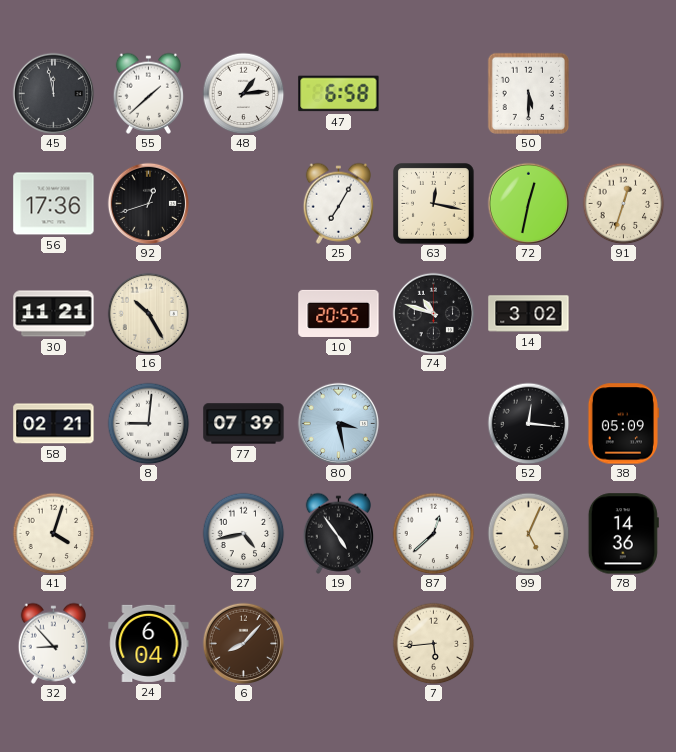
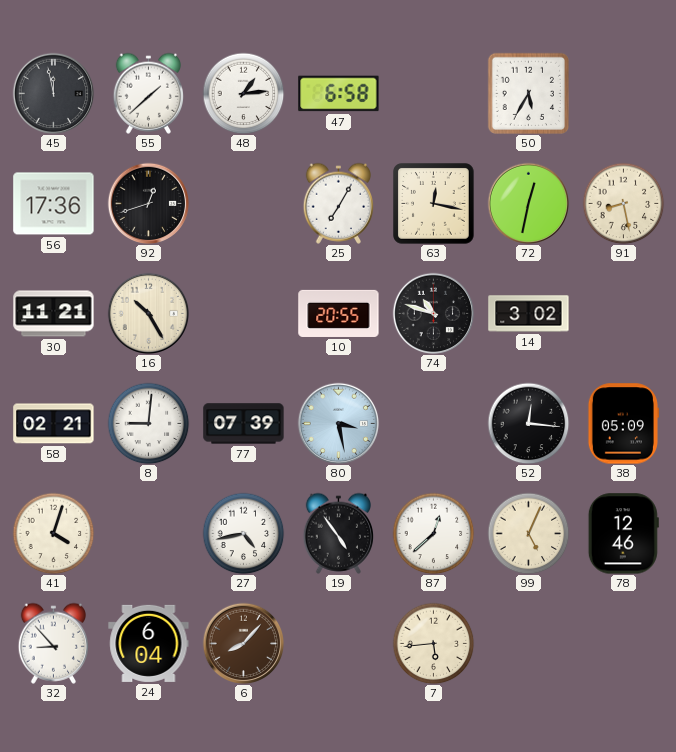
50: 5:30 -> 5:35
91: 12:33 -> 8:28
78: 14:36 -> 12:46
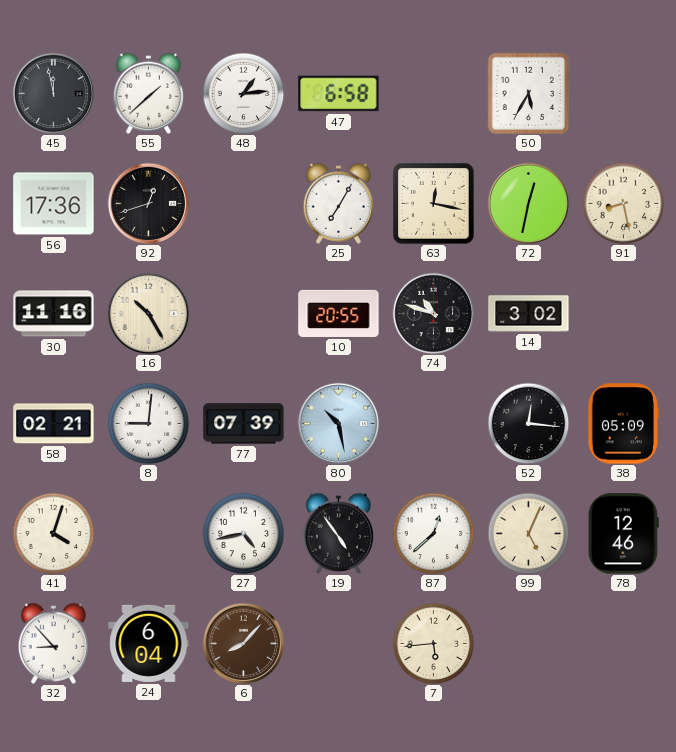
30: 11:21 -> 11:16
80: 3:28 -> 10:28
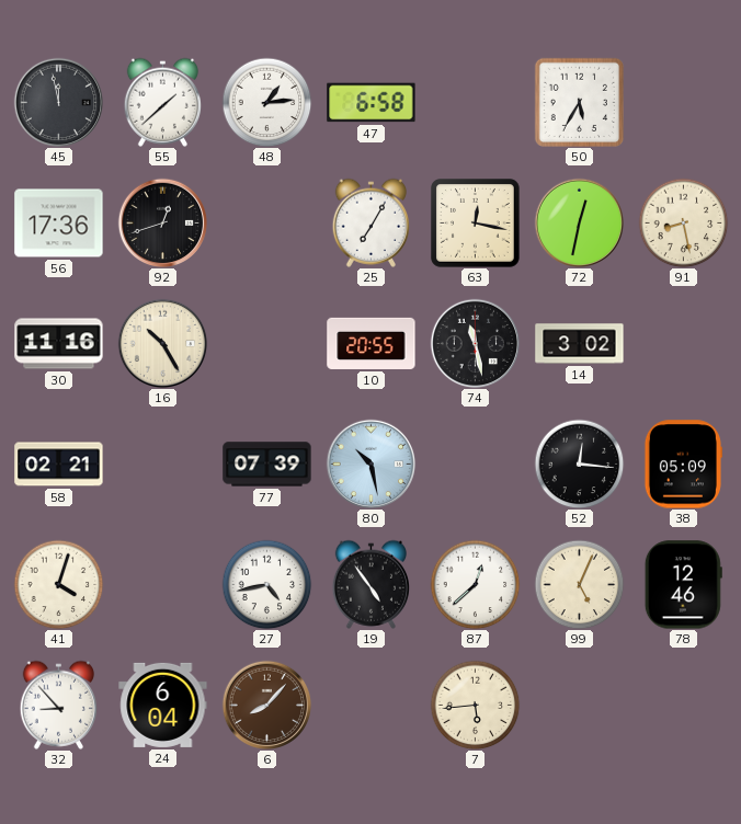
74: 10:48 -> 11:28
8: 9:01 -> none
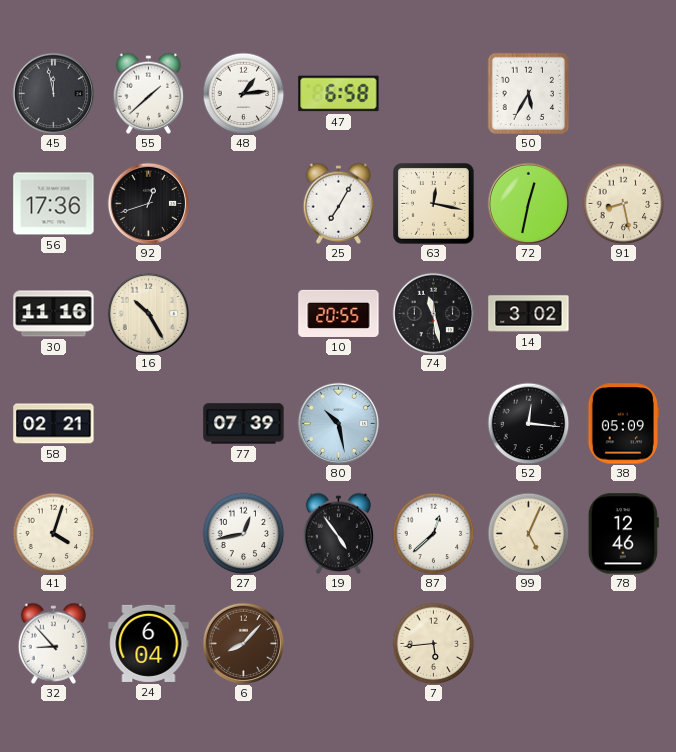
27: 4:43 -> 12:43
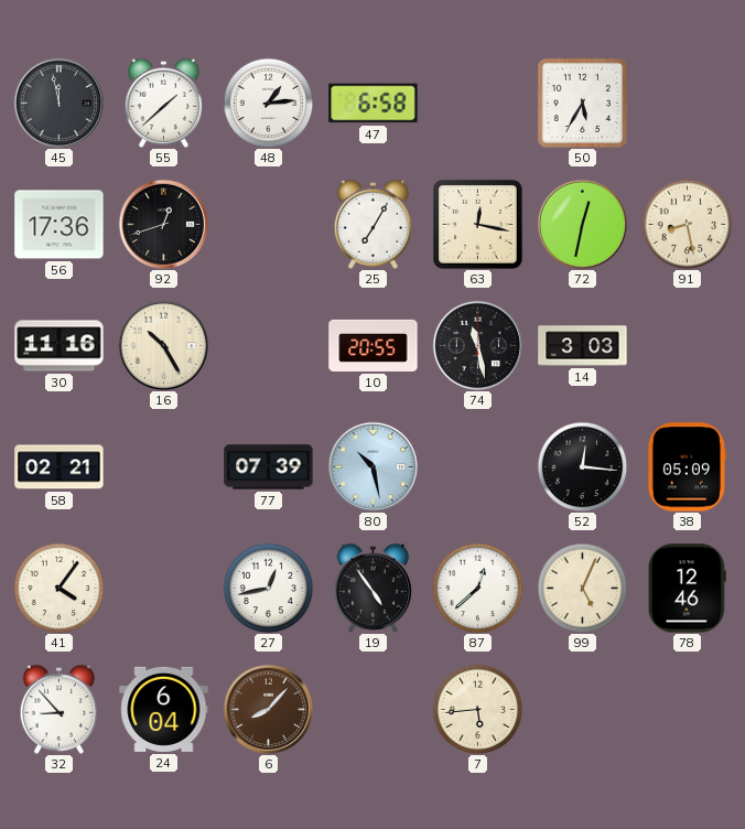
14: 3:02 -> 3:03
41: 4:03 -> 4:06
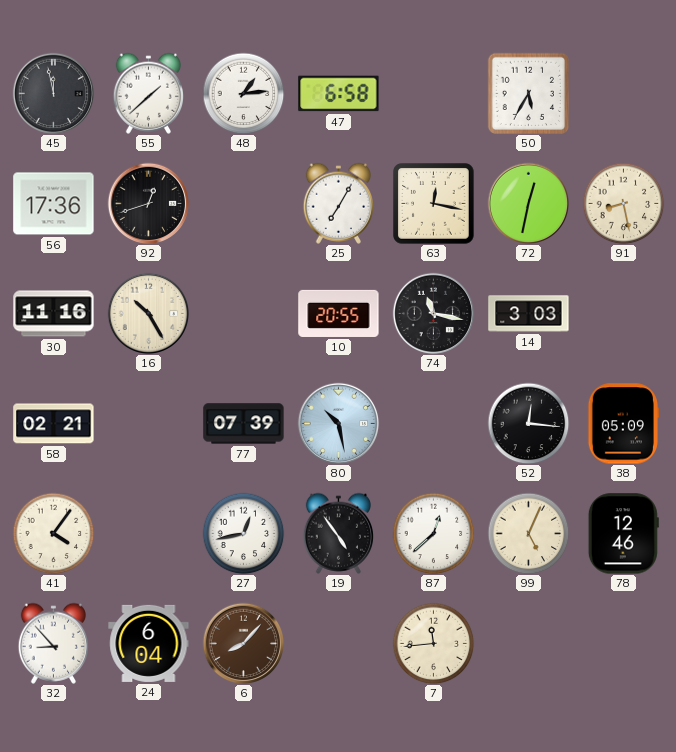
74: 11:28 -> 11:17
7: 5:44 -> 11:44
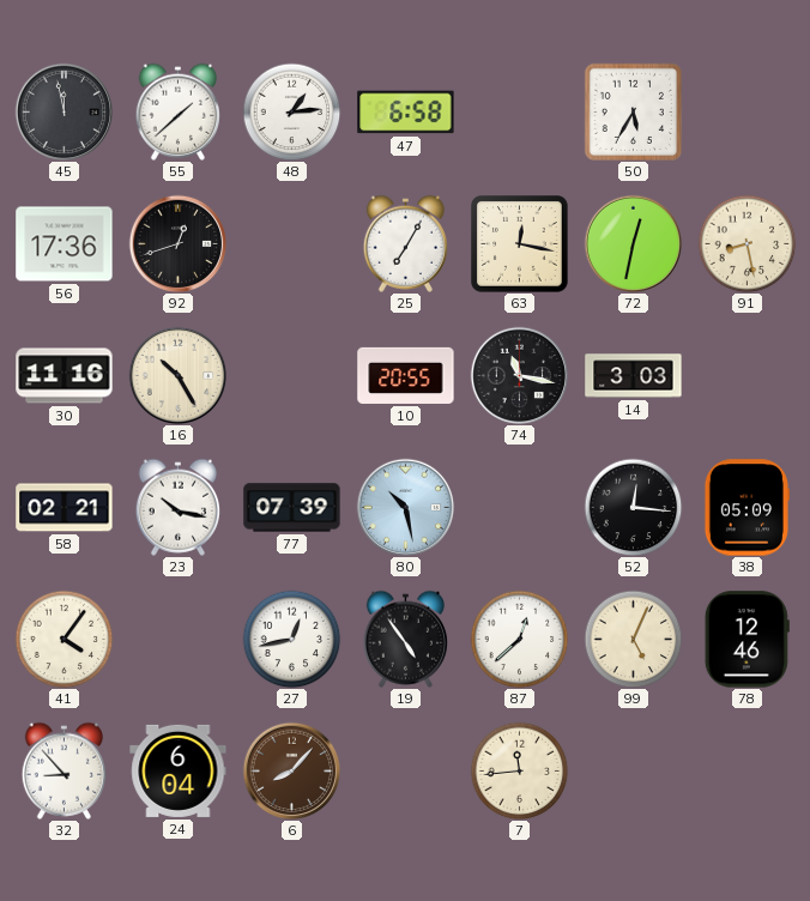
23: none -> 10:17
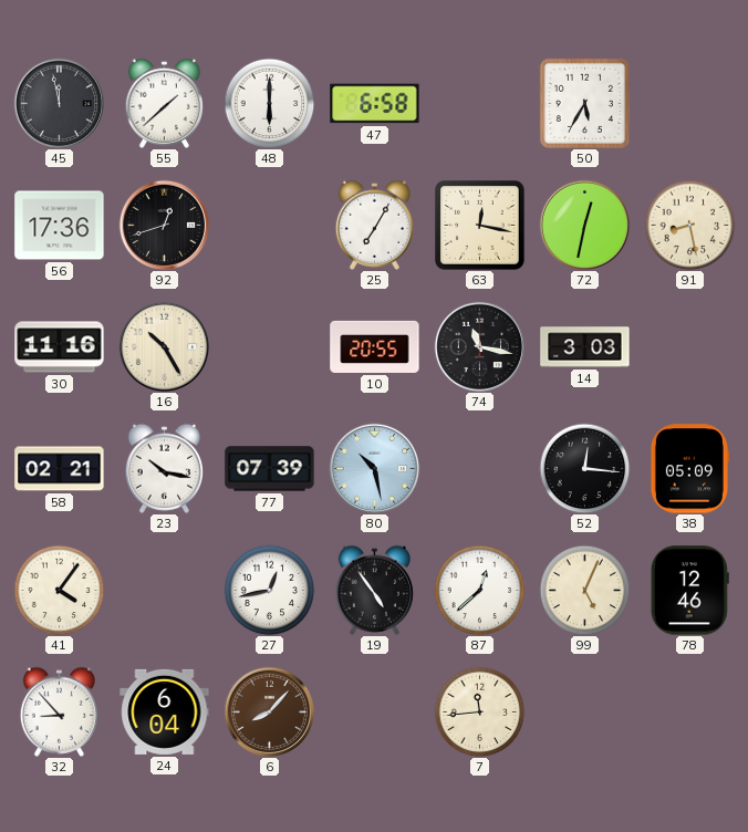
48: 1:14 -> 6:00
